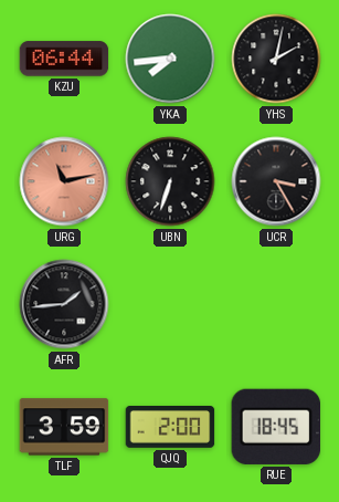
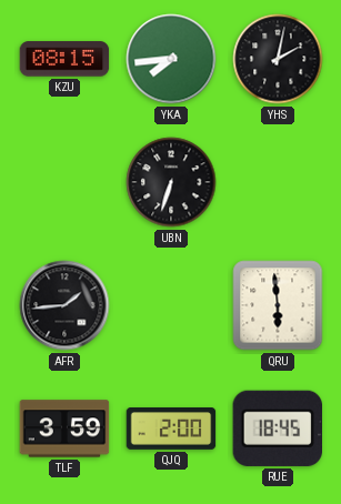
KZU: 06:44 -> 08:15
URG: 11:13 -> none
UCR: 3:25 -> none
QRU: none -> 5:59
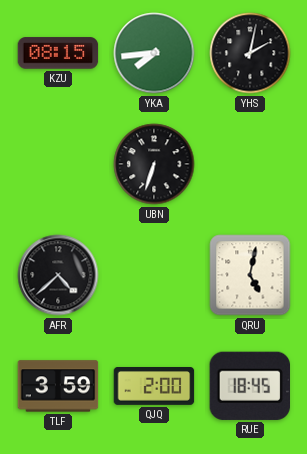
AFR: 1:44 -> 4:38
QRU: 5:59 -> 5:02
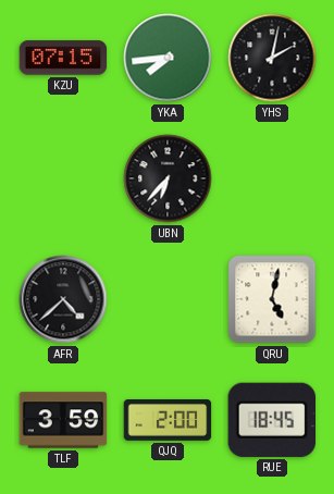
KZU: 08:15 -> 07:15
UBN: 6:33 -> 6:37
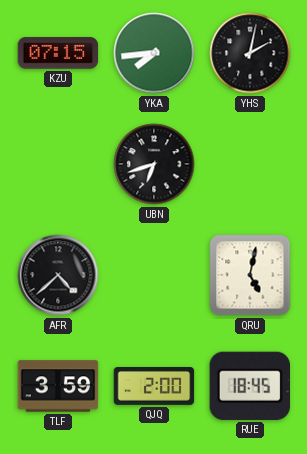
UBN: 6:37 -> 6:42
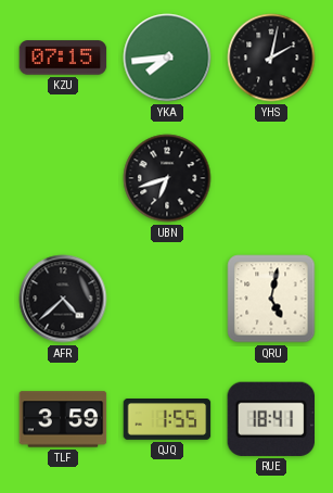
QJQ: 2:00 -> 1:55
RUE: 18:45 -> 18:41
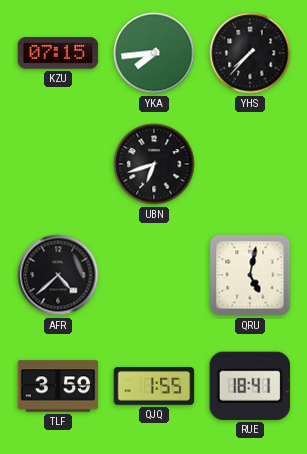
YHS: 2:02 -> 7:37
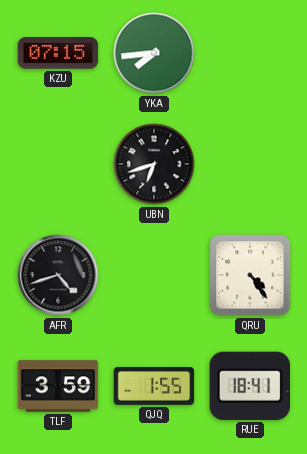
YHS: 7:37 -> none
AFR: 4:38 -> 4:42
QRU: 5:02 -> 4:24
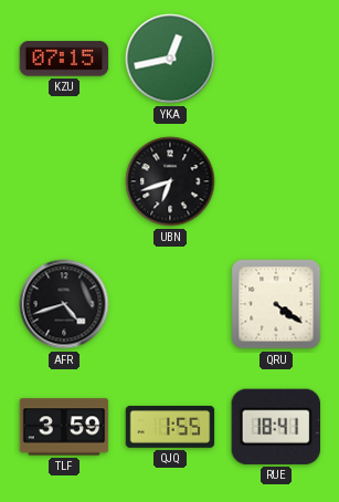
YKA: 7:44 -> 12:43
QRU: 4:24 -> 4:21
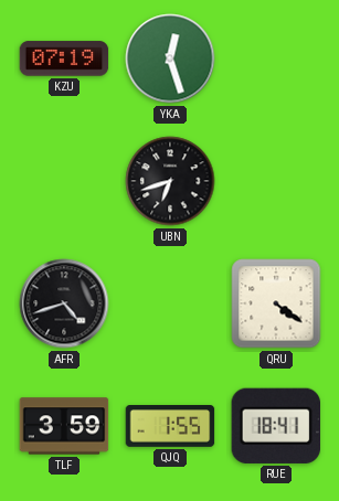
KZU: 07:15 -> 07:19
YKA: 12:43 -> 12:27
